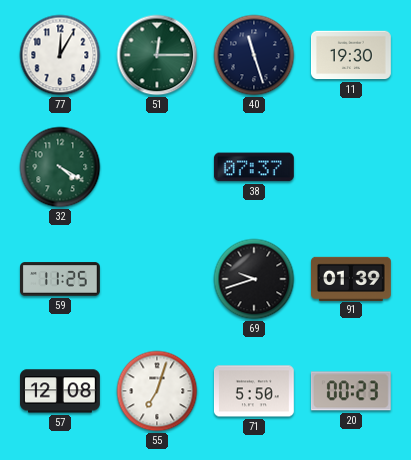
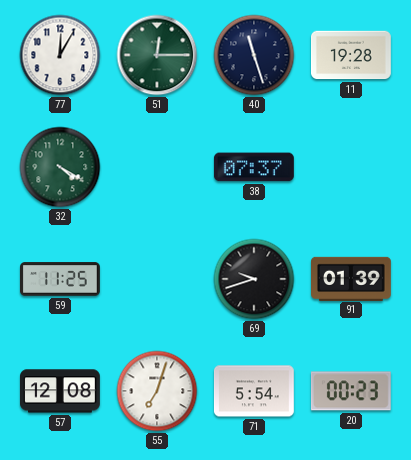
11: 19:30 -> 19:28
71: 5:50 -> 5:54
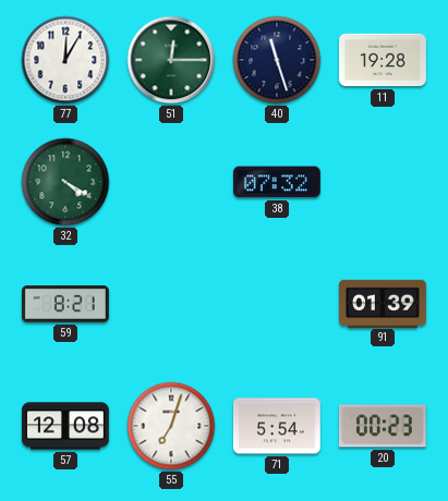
38: 07:37 -> 07:32
59: 11:25 -> 8:21
69: 9:42 -> none
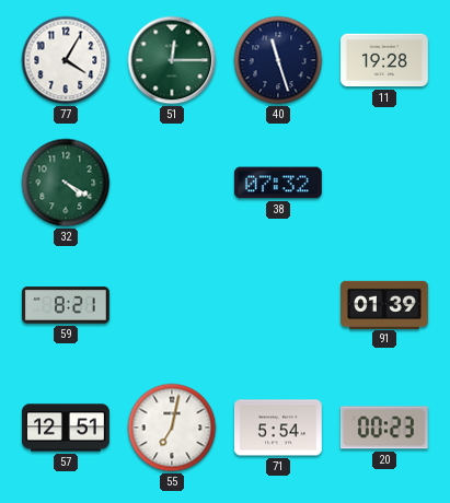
77: 12:05 -> 4:05
57: 12:08 -> 12:51
55: 7:03 -> 7:02
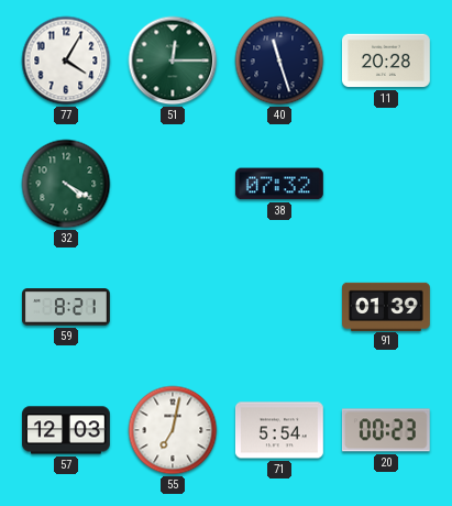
11: 19:28 -> 20:28
57: 12:51 -> 12:03
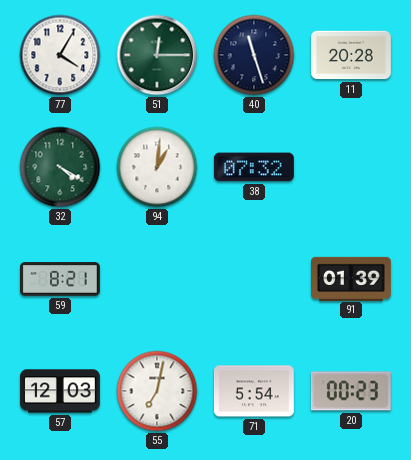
94: none -> 1:01
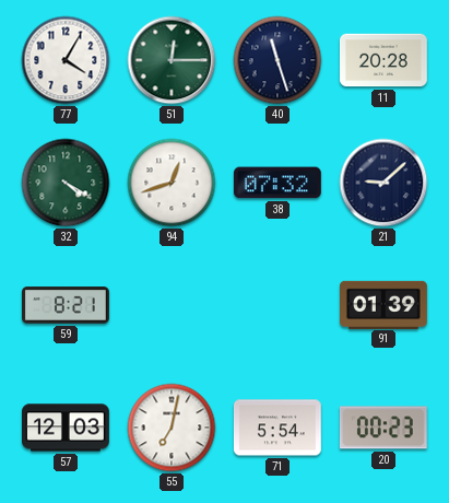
94: 1:01 -> 12:42
21: none -> 9:08
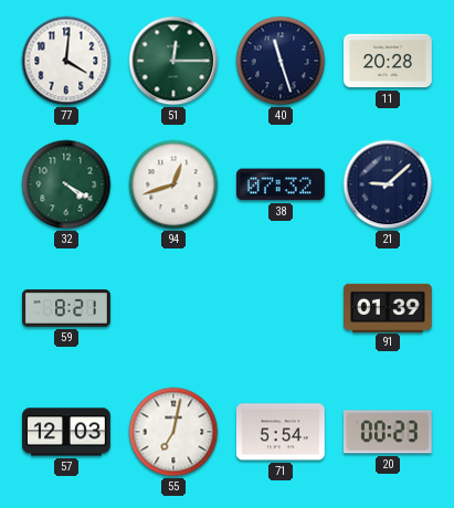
77: 4:05 -> 4:01
